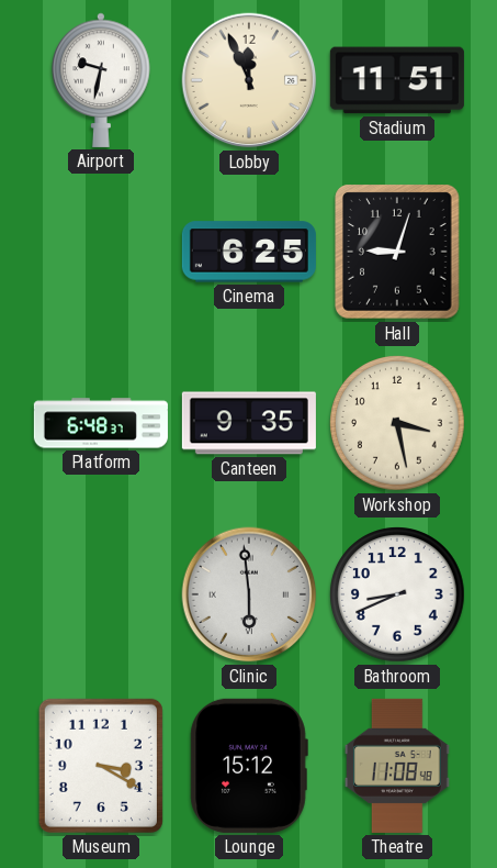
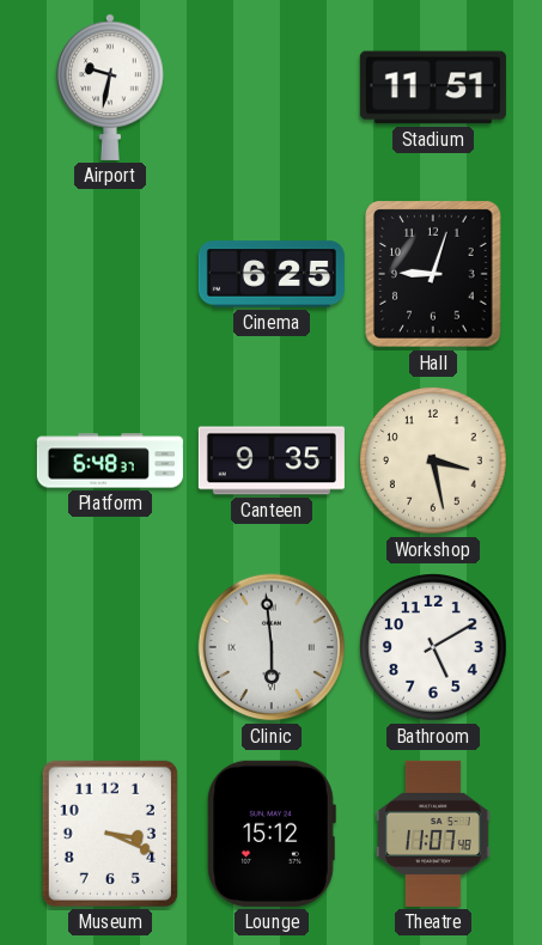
Lobby: 11:56 -> none
Bathroom: 8:41 -> 5:10
Museum: 3:20 -> 3:19
Theatre: 11:08 -> 11:07
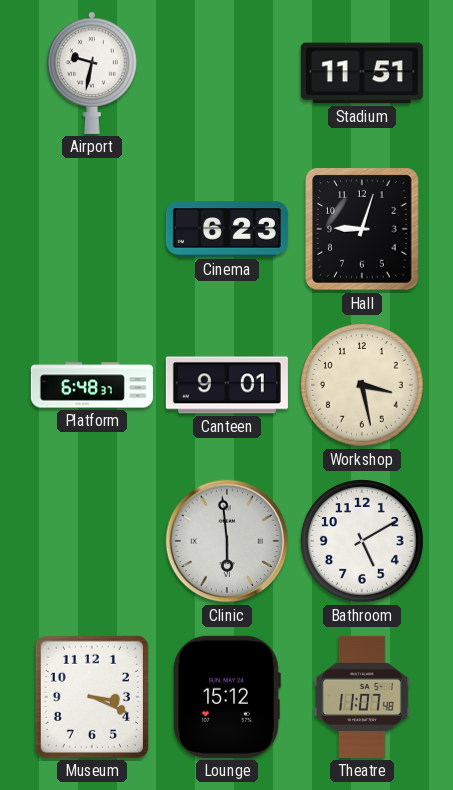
Cinema: 6:25 -> 6:23
Canteen: 9:35 -> 9:01
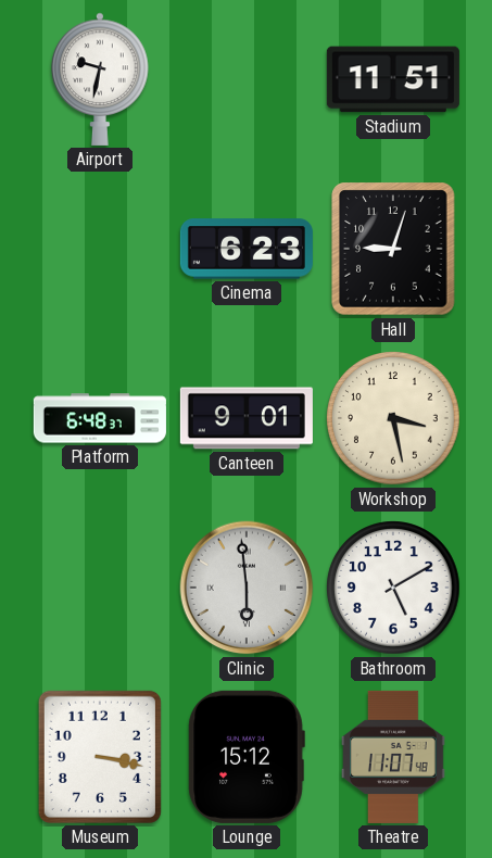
Museum: 3:19 -> 3:17
